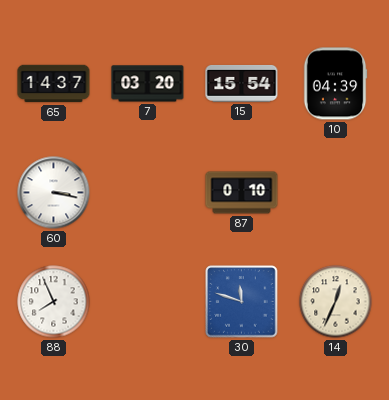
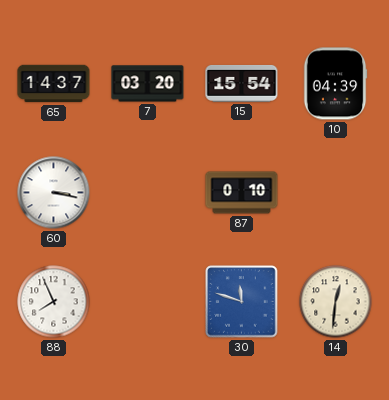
14: 12:34 -> 12:31
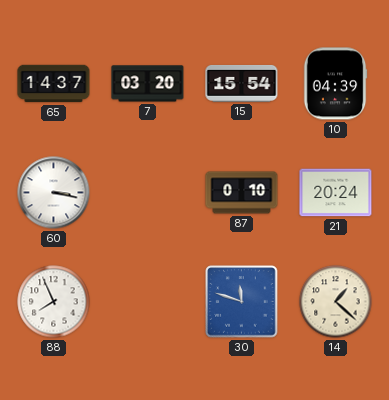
21: none -> 20:24
14: 12:31 -> 1:22
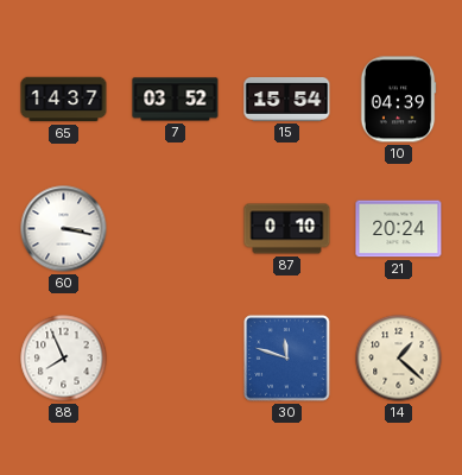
7: 03:20 -> 03:52
